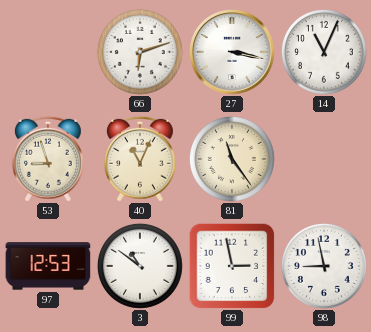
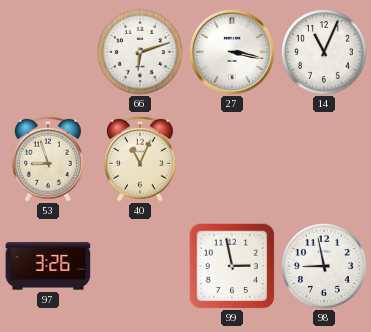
81: 11:24 -> none
97: 12:53 -> 3:26
3: 10:51 -> none
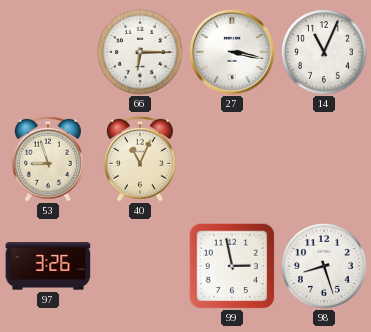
66: 6:12 -> 6:15
98: 8:58 -> 8:27
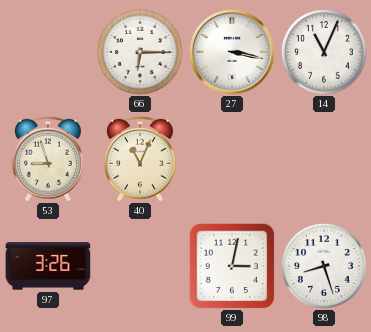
99: 2:58 -> 3:02
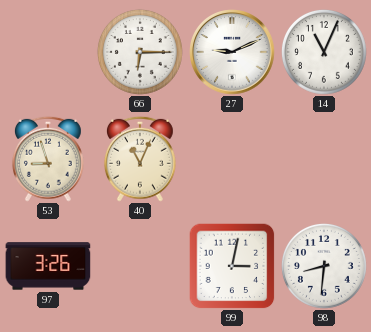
27: 3:17 -> 9:11
98: 8:27 -> 8:31
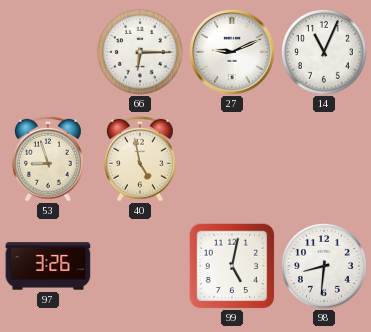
40: 11:04 -> 4:58
99: 3:02 -> 5:02
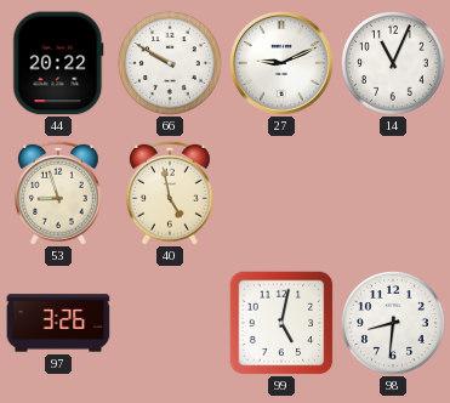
44: none -> 20:22
66: 6:15 -> 9:50
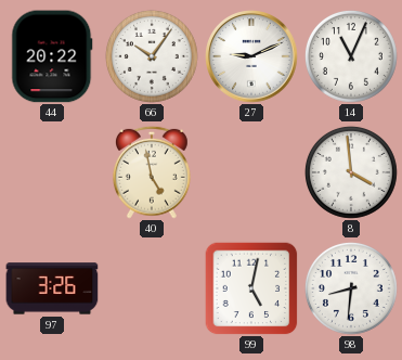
66: 9:50 -> 10:06
53: 8:57 -> none
8: none -> 3:59
